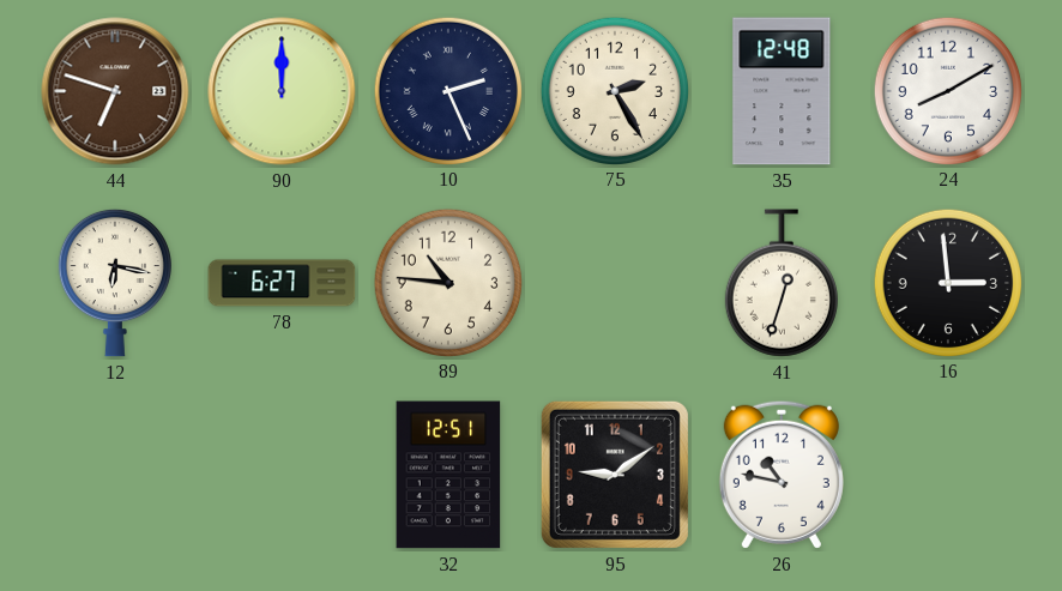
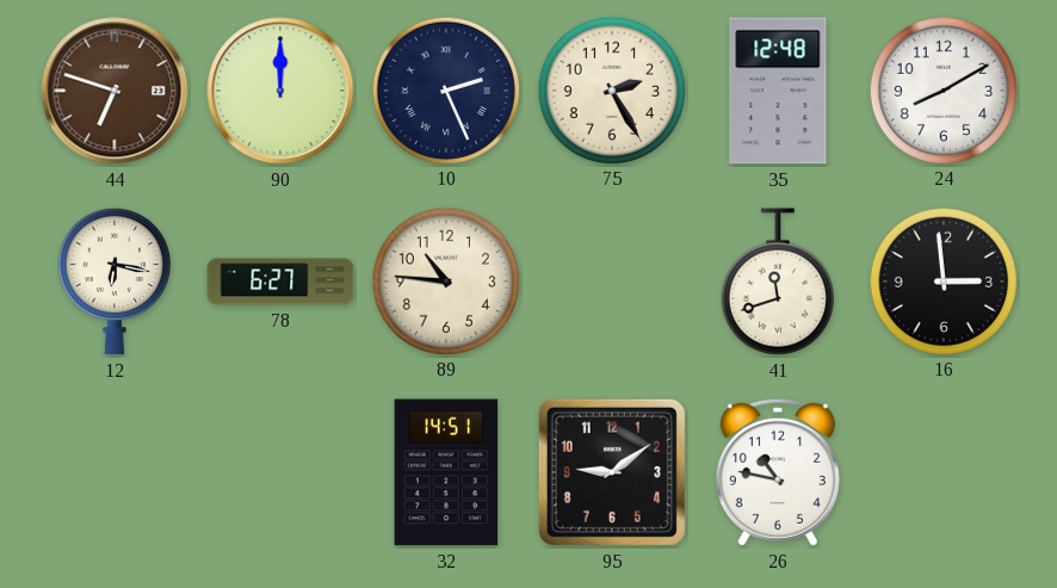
41: 12:33 -> 11:42
32: 12:51 -> 14:51
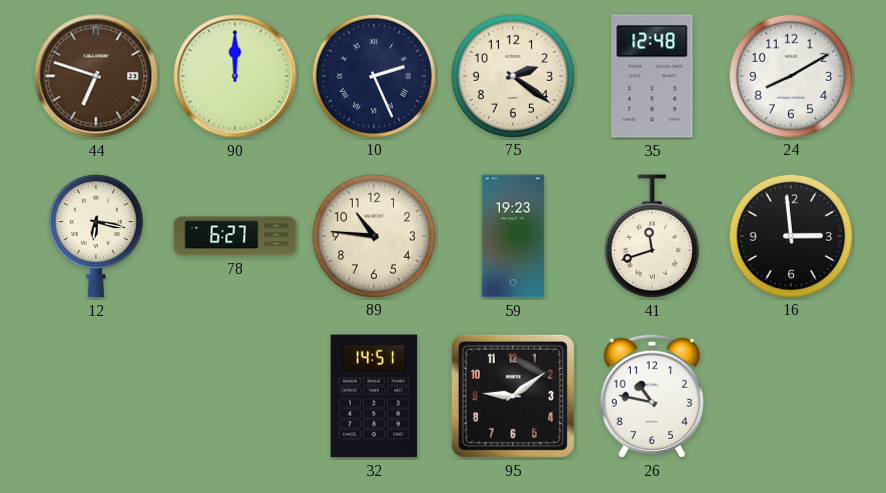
75: 2:25 -> 2:21
59: none -> 19:23
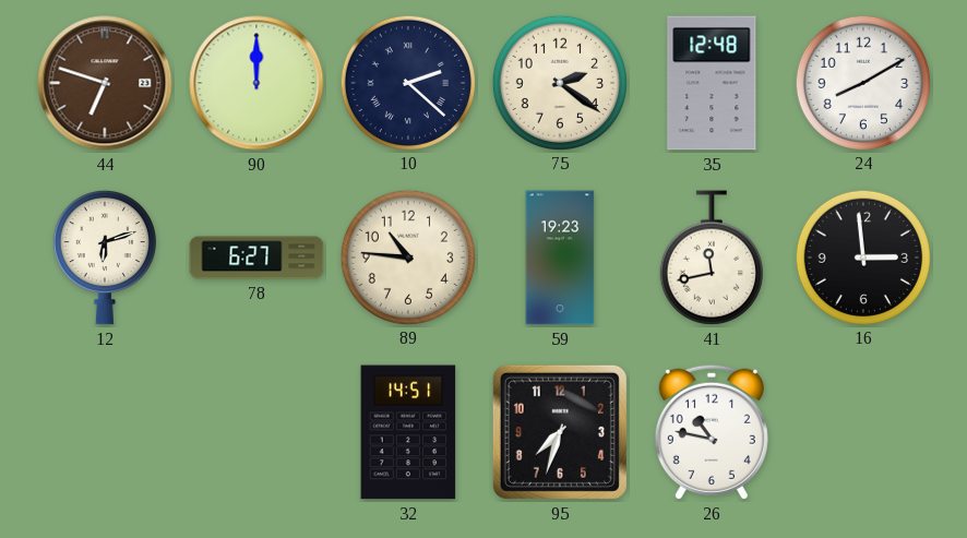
10: 2:26 -> 2:22
12: 6:17 -> 6:12
41: 11:42 -> 11:43
95: 9:09 -> 7:33
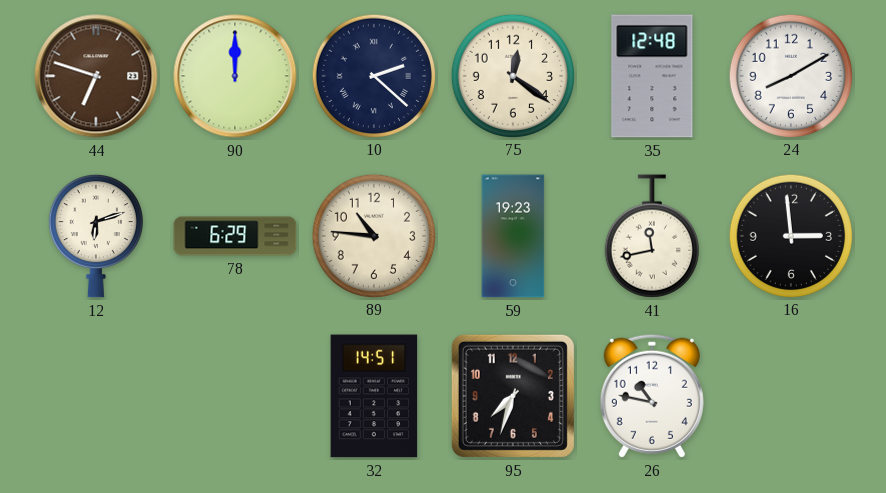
75: 2:21 -> 12:21
78: 6:27 -> 6:29
